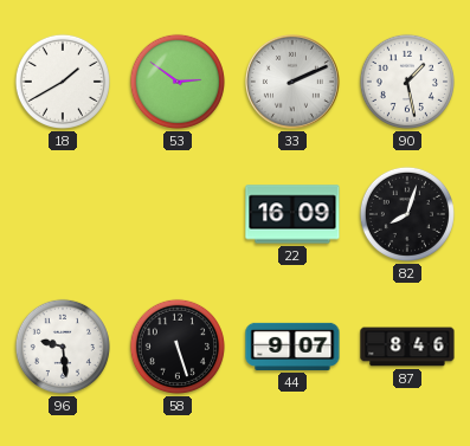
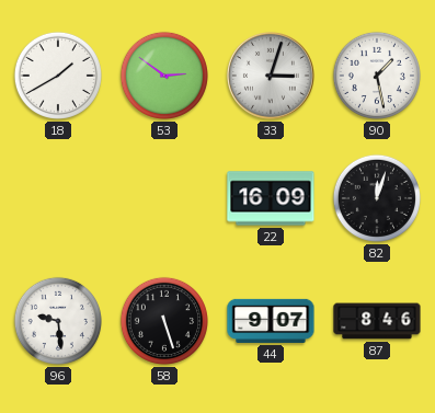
33: 2:11 -> 3:03
82: 8:03 -> 12:03
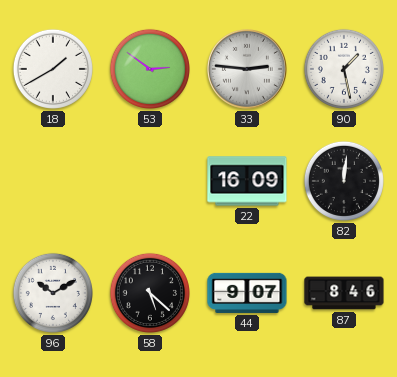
33: 3:03 -> 2:46
82: 12:03 -> 12:01
96: 9:29 -> 10:10
58: 5:27 -> 5:22
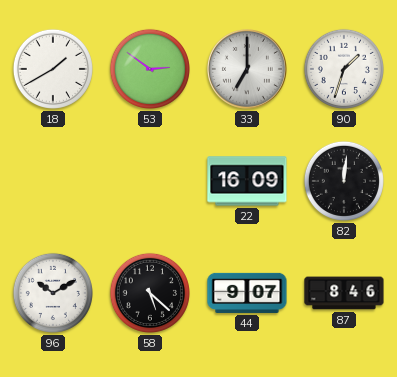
33: 2:46 -> 7:00
90: 1:28 -> 1:33
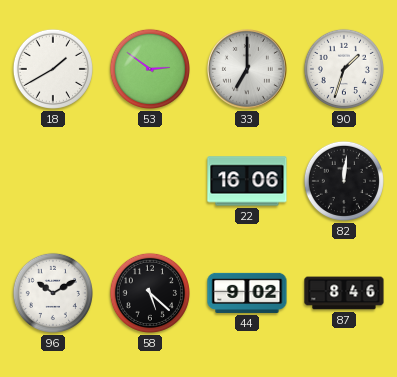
22: 16:09 -> 16:06
44: 9:07 -> 9:02
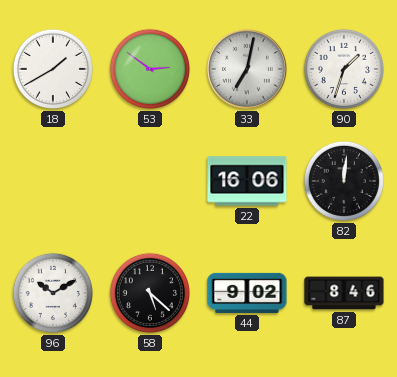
33: 7:00 -> 7:02
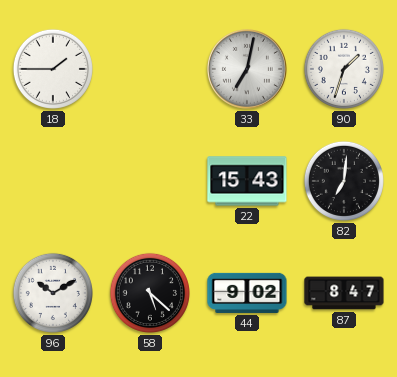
18: 1:40 -> 1:45
53: 2:51 -> none
22: 16:06 -> 15:43
82: 12:01 -> 7:01
87: 8:46 -> 8:47
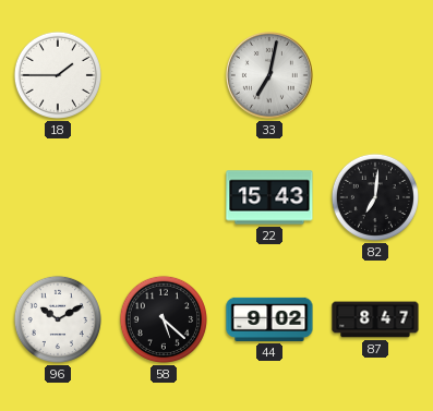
90: 1:33 -> none
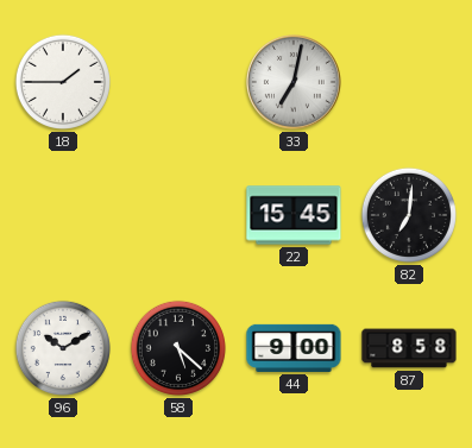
22: 15:43 -> 15:45
44: 9:02 -> 9:00
87: 8:47 -> 8:58
